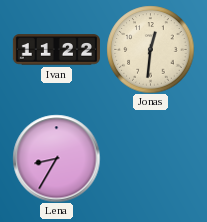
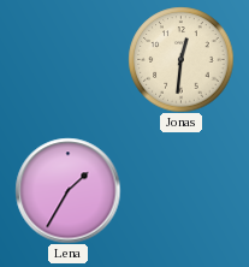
Ivan: 11:22 -> none
Lena: 8:35 -> 1:35
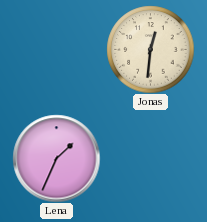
Lena: 1:35 -> 1:34
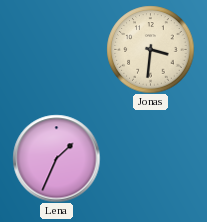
Jonas: 12:31 -> 3:31
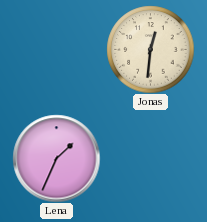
Jonas: 3:31 -> 12:31
